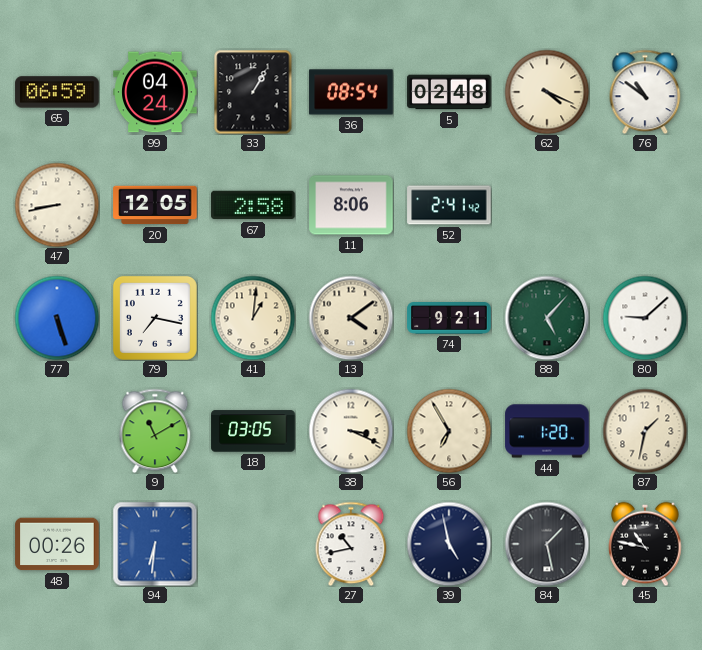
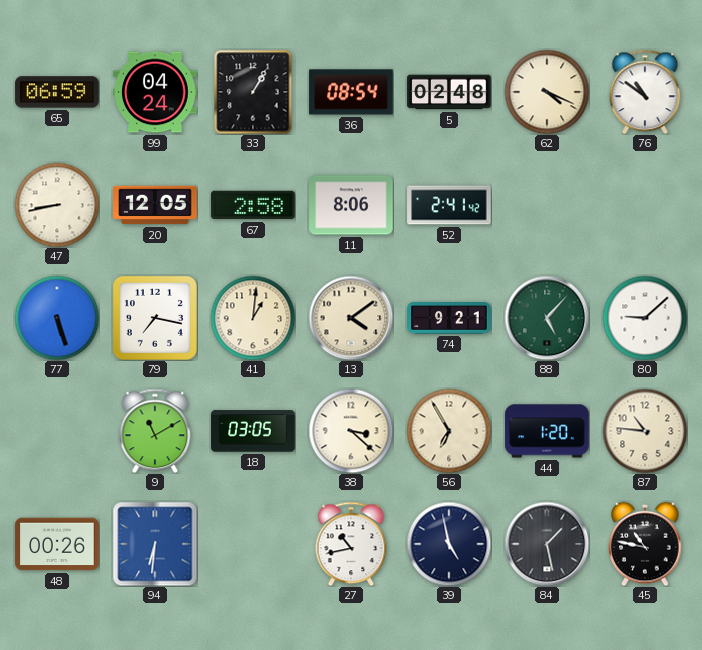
38: 3:19 -> 3:22
87: 1:32 -> 10:46
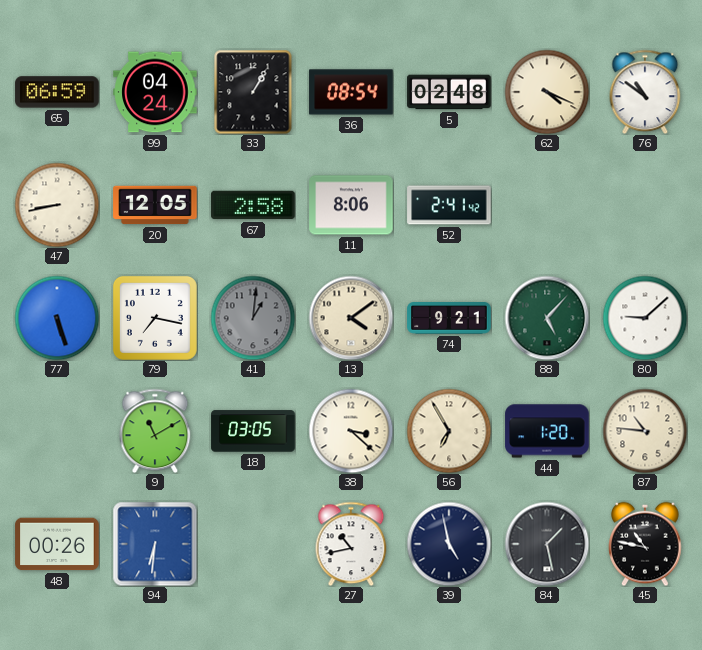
41 dial: cream -> grey
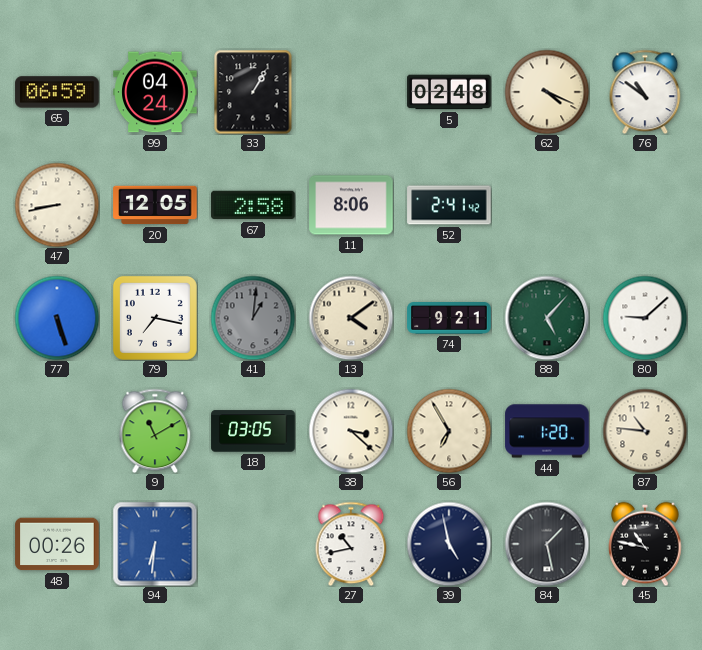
36: 08:54 -> none
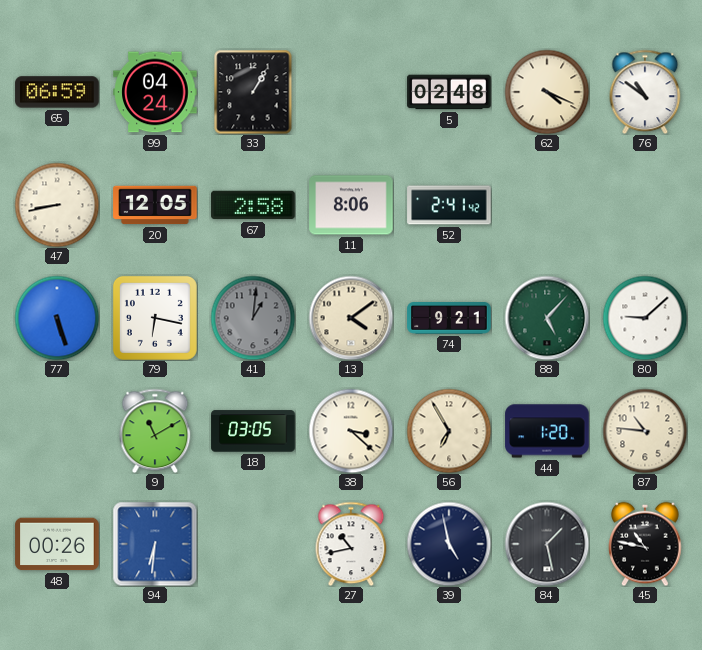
79: 7:17 -> 6:17
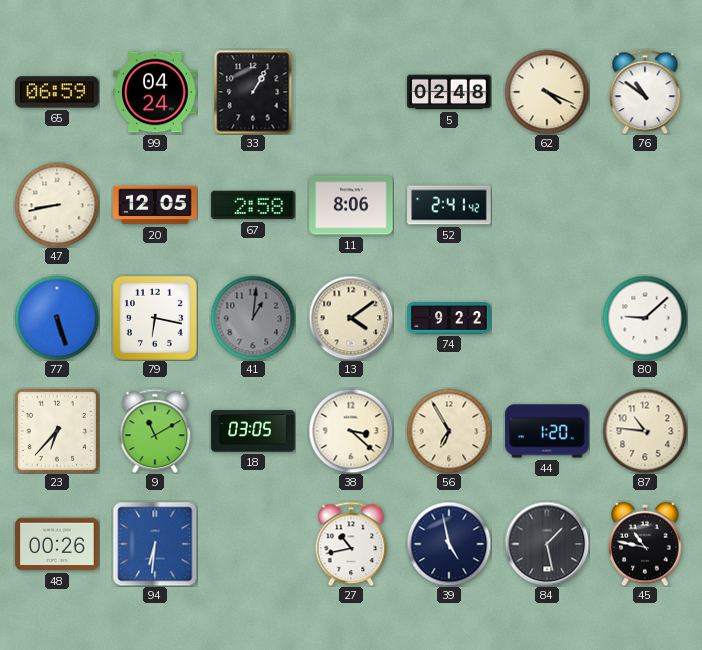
74: 9:21 -> 9:22
88: 5:07 -> none
23: none -> 6:37
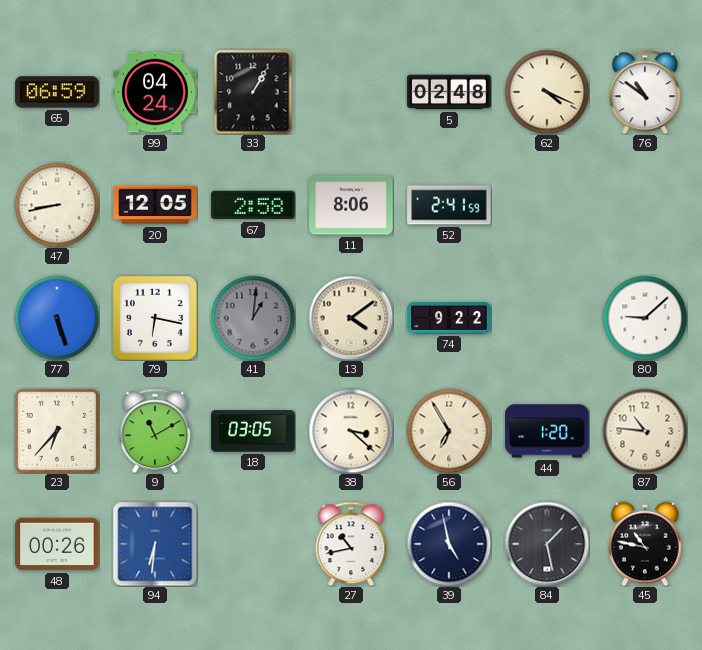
52: 2:41:42 -> 2:41:59
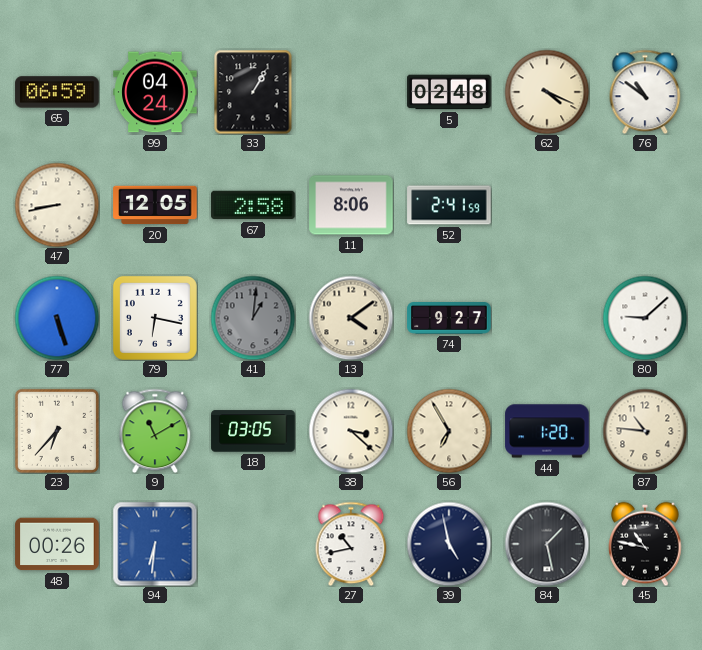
74: 9:22 -> 9:27
